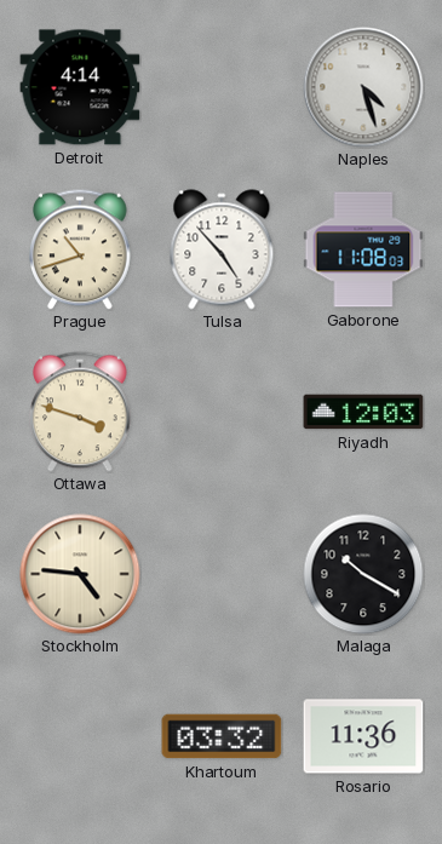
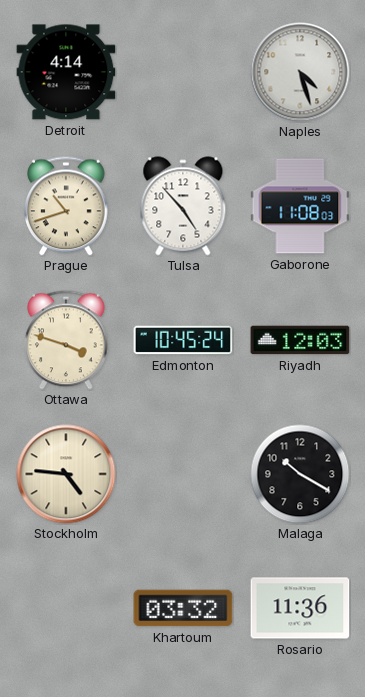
Edmonton: none -> 10:45
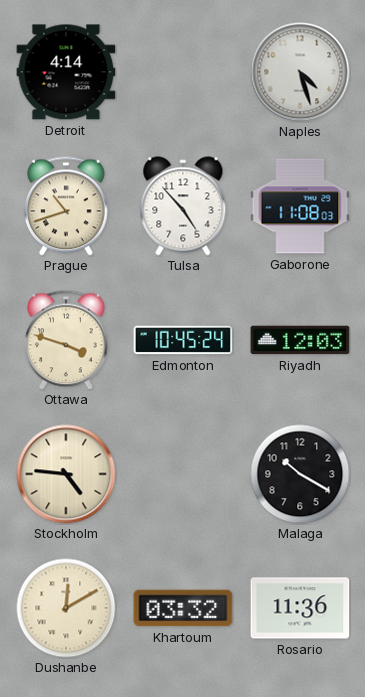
Dushanbe: none -> 12:10
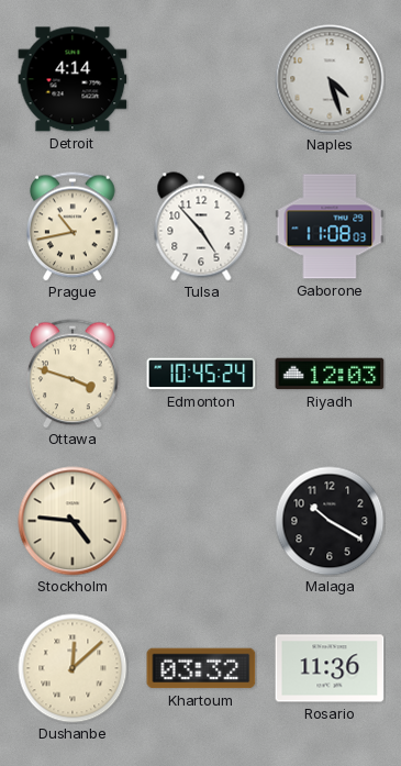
Prague: 10:42 -> 10:43
Dushanbe: 12:10 -> 12:08
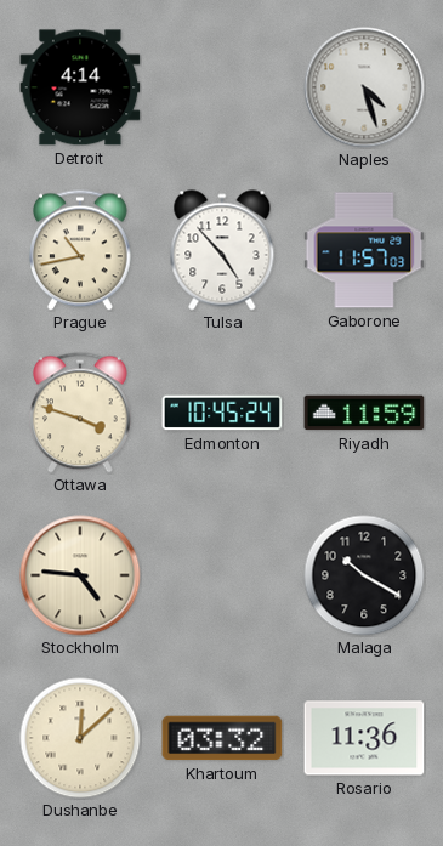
Gaborone: 11:08 -> 11:57
Riyadh: 12:03 -> 11:59
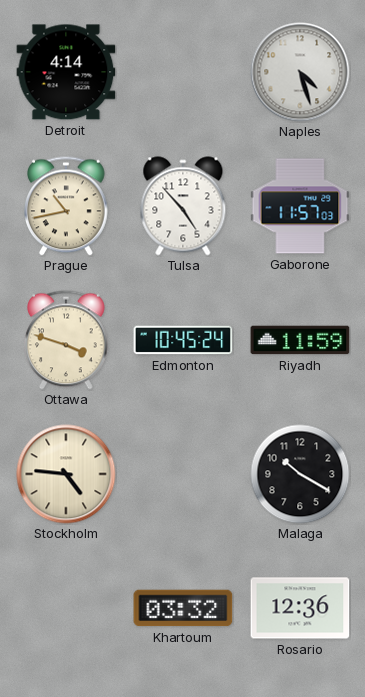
Dushanbe: 12:08 -> none
Rosario: 11:36 -> 12:36
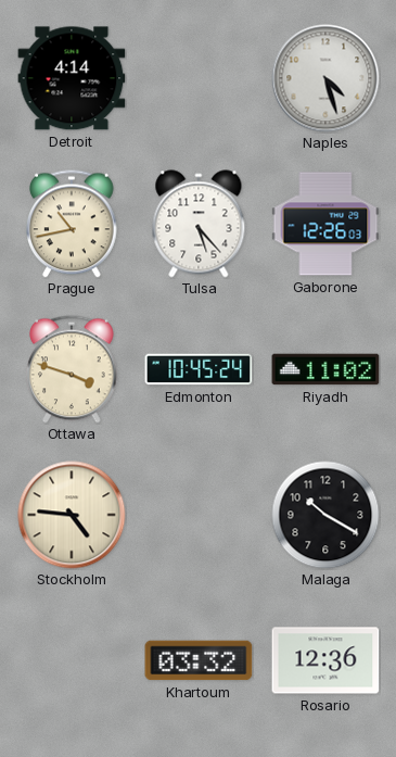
Tulsa: 4:53 -> 5:23
Gaborone: 11:57 -> 12:26
Riyadh: 11:59 -> 11:02
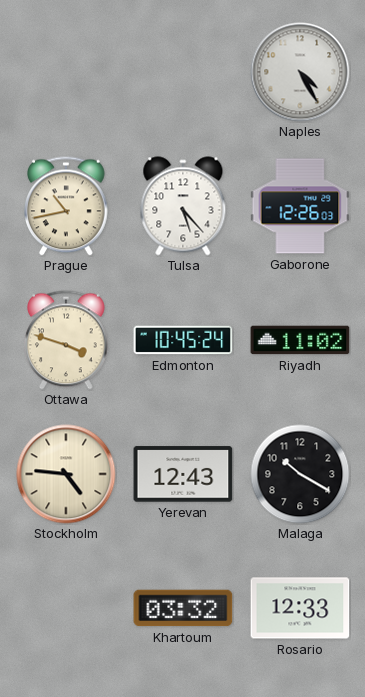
Detroit: 4:14 -> none
Naples: 4:27 -> 4:25
Yerevan: none -> 12:43
Rosario: 12:36 -> 12:33
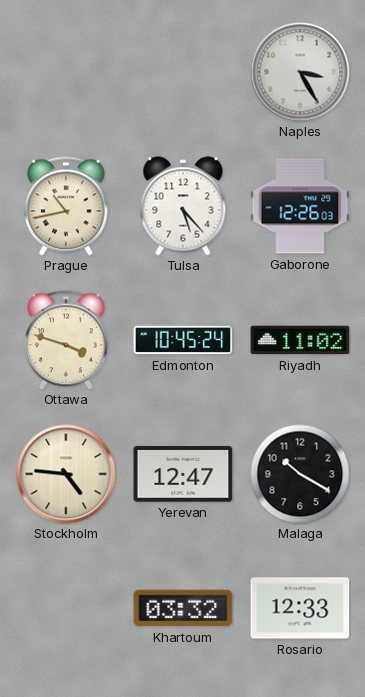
Naples: 4:25 -> 3:25
Yerevan: 12:43 -> 12:47
